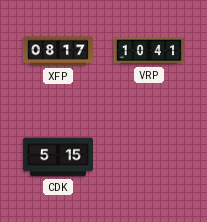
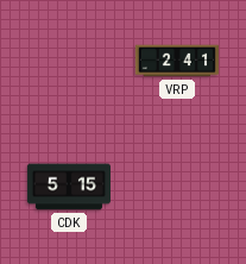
XFP: 08:17 -> none
VRP: 10:41 -> 2:41
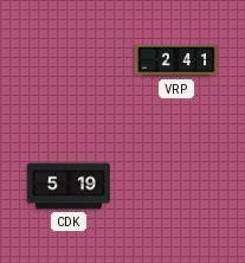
CDK: 5:15 -> 5:19
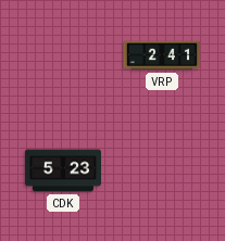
CDK: 5:19 -> 5:23
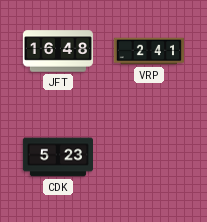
JFT: none -> 16:48
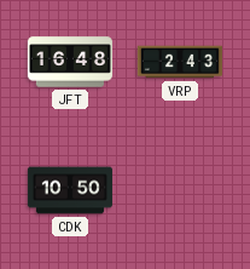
VRP: 2:41 -> 2:43
CDK: 5:23 -> 10:50
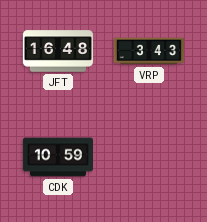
VRP: 2:43 -> 3:43
CDK: 10:50 -> 10:59
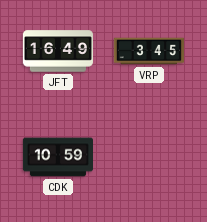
JFT: 16:48 -> 16:49
VRP: 3:43 -> 3:45
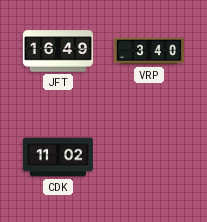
VRP: 3:45 -> 3:40
CDK: 10:59 -> 11:02
